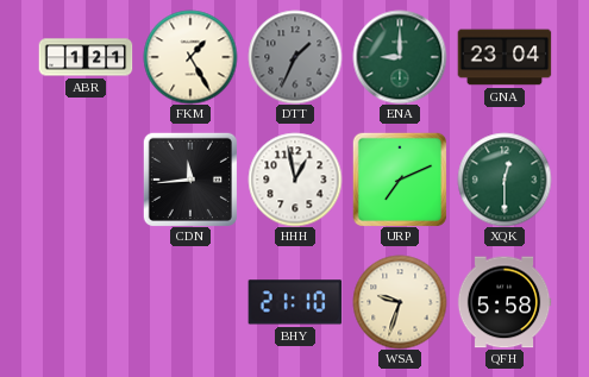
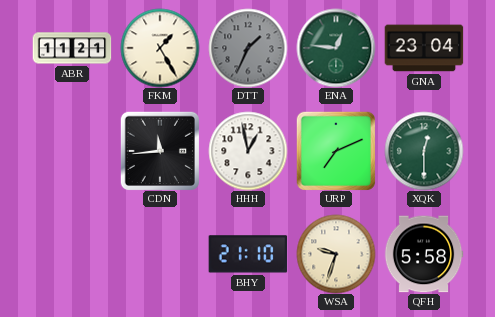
ABR: 1:21 -> 11:21
ENA: 9:00 -> 12:46
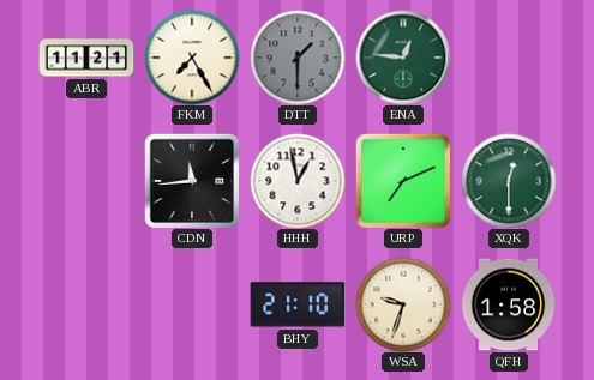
FKM: 1:25 -> 7:25
DTT: 1:34 -> 1:30
GNA: 23:04 -> none
QFH: 5:58 -> 1:58
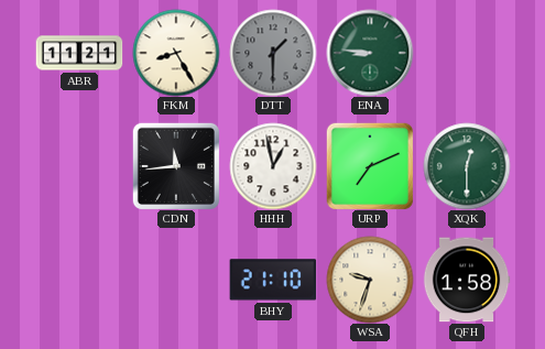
FKM: 7:25 -> 8:25
ENA: 12:46 -> 8:46
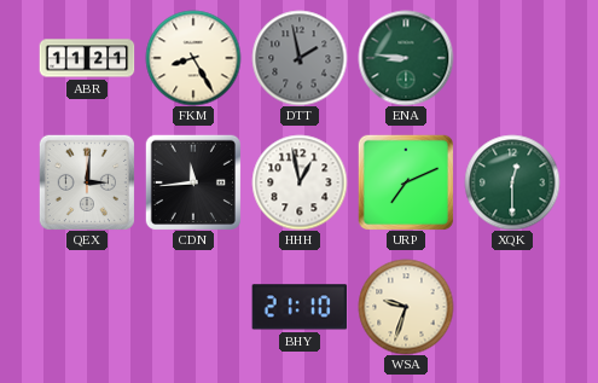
DTT: 1:30 -> 1:58
QEX: none -> 3:01
QFH: 1:58 -> none
